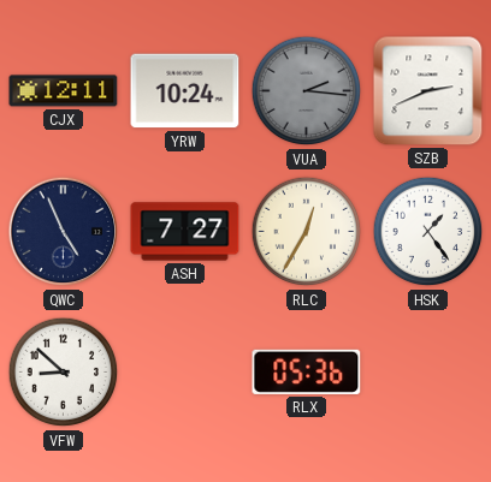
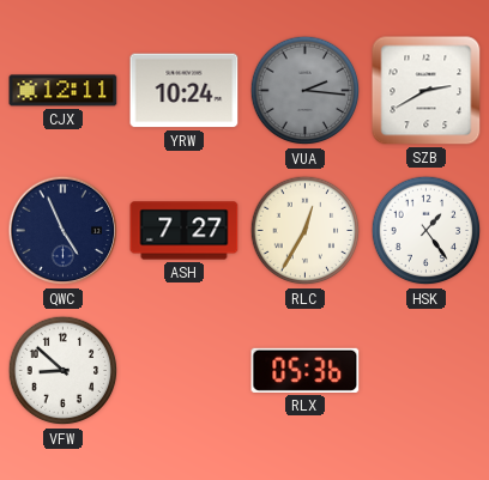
SZB: 2:41 -> 2:40
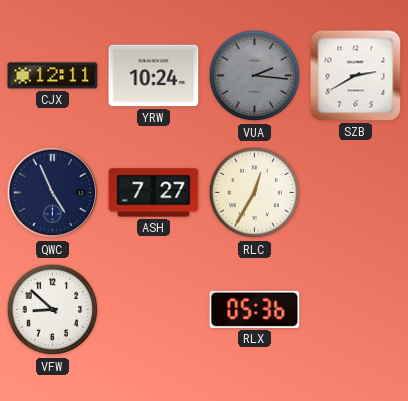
HSK: 1:24 -> none
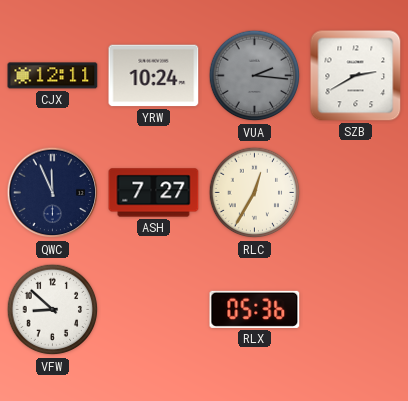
QWC: 4:56 -> 11:56
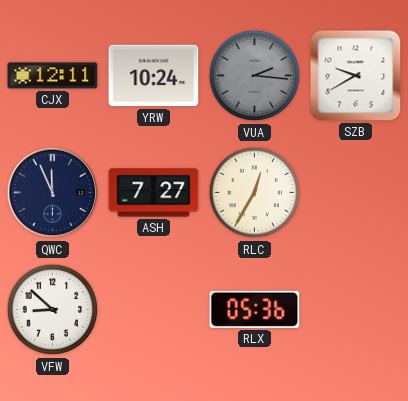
SZB: 2:40 -> 9:40
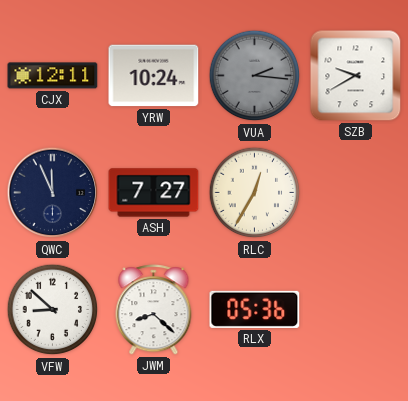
JWM: none -> 8:22
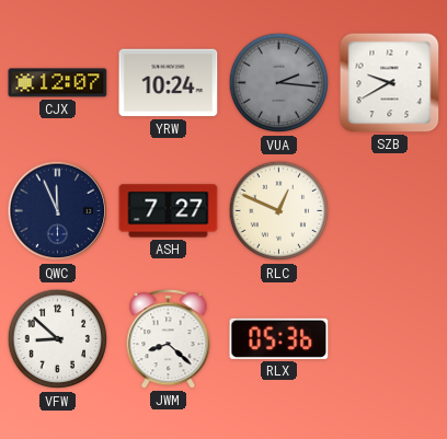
CJX: 12:11 -> 12:07
RLC: 12:35 -> 12:49
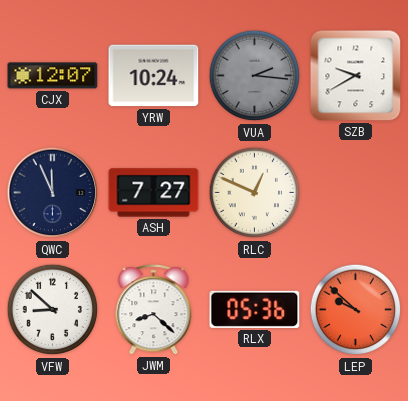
LEP: none -> 9:52
